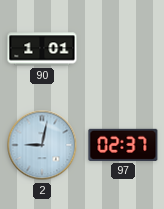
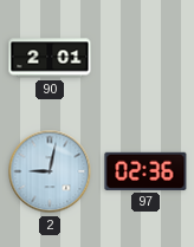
90: 1:01 -> 2:01
97: 02:37 -> 02:36
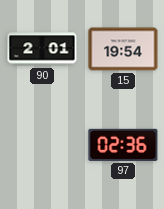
15: none -> 19:54
2: 9:02 -> none
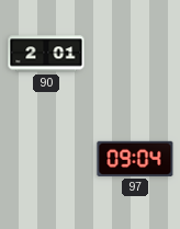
15: 19:54 -> none
97: 02:36 -> 09:04
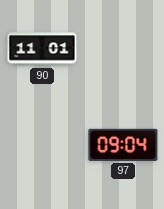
90: 2:01 -> 11:01
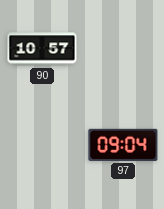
90: 11:01 -> 10:57
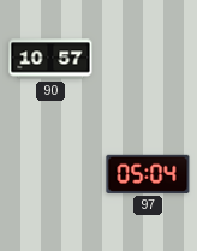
97: 09:04 -> 05:04
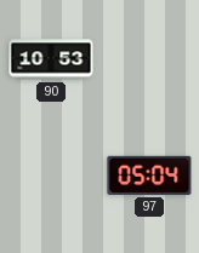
90: 10:57 -> 10:53
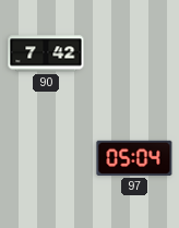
90: 10:53 -> 7:42
